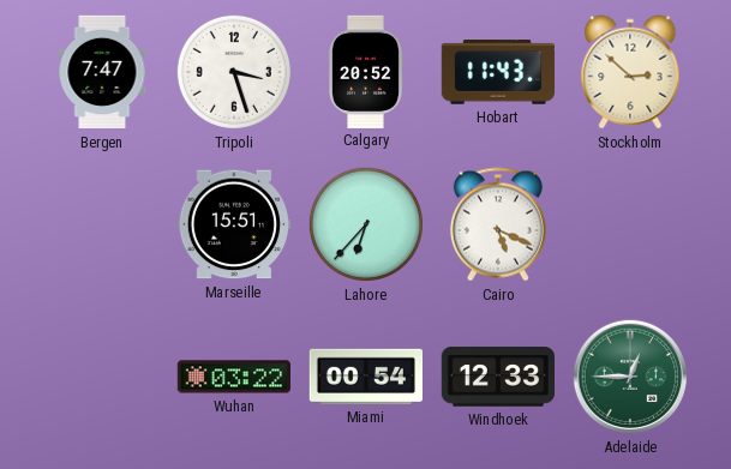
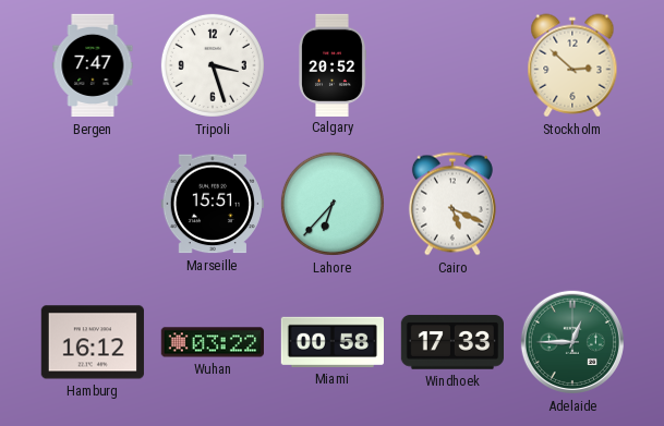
Hobart: 11:43 -> none
Hamburg: none -> 16:12
Miami: 00:54 -> 00:58
Windhoek: 12:33 -> 17:33
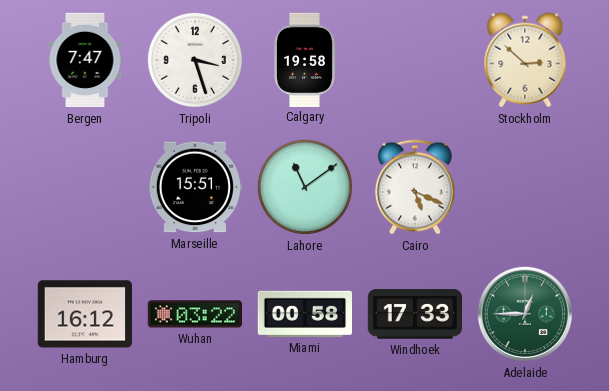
Calgary: 20:52 -> 19:58
Lahore: 6:37 -> 11:09
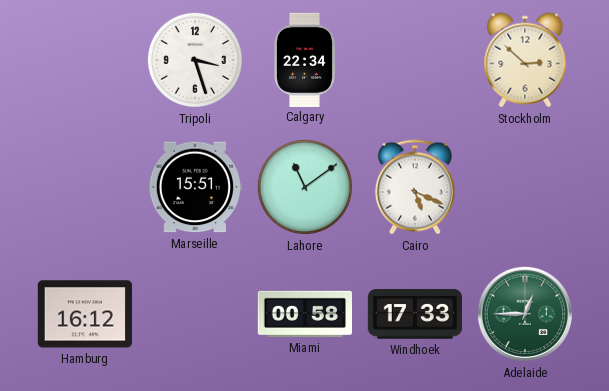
Bergen: 7:47 -> none
Calgary: 19:58 -> 22:34
Wuhan: 03:22 -> none
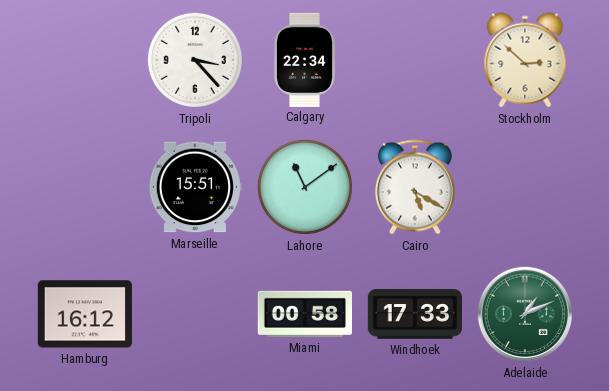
Tripoli: 3:27 -> 3:23
Cairo: 5:19 -> 5:20
Adelaide: 12:45 -> 1:11
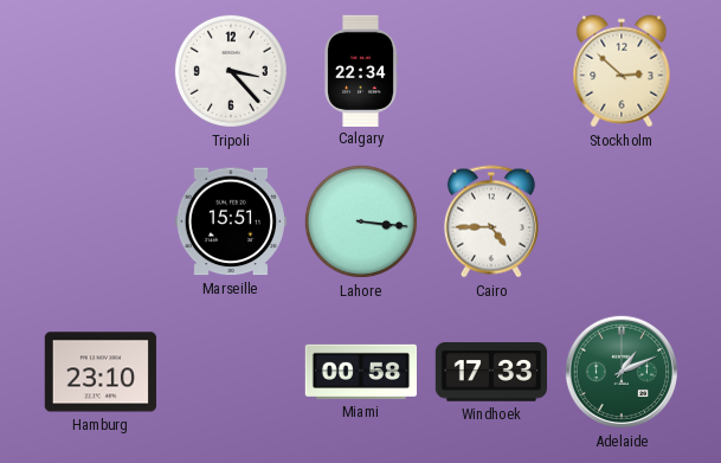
Lahore: 11:09 -> 3:16
Cairo: 5:20 -> 4:45
Hamburg: 16:12 -> 23:10
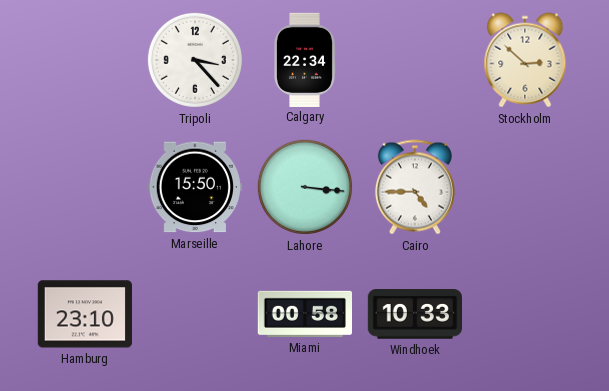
Marseille: 15:51 -> 15:50
Windhoek: 17:33 -> 10:33
Adelaide: 1:11 -> none
